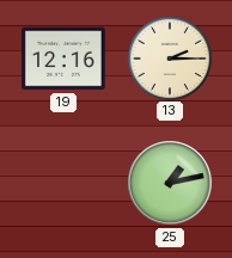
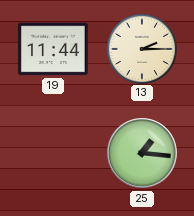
19: 12:16 -> 11:44
25: 1:13 -> 1:16
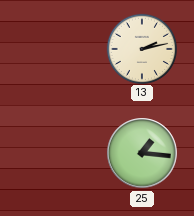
19: 11:44 -> none
13: 2:15 -> 2:13
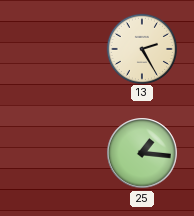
13: 2:13 -> 2:25
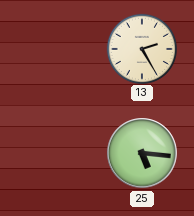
25: 1:16 -> 5:16
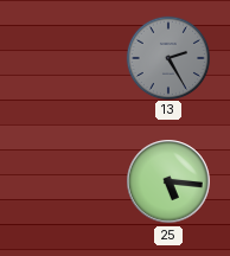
13 dial: cream -> grey
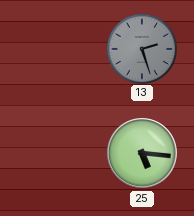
13: 2:25 -> 2:27
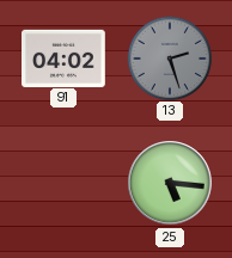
91: none -> 04:02
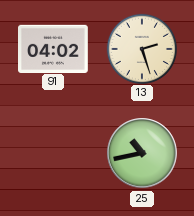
13 dial: grey -> cream
25: 5:16 -> 10:43
